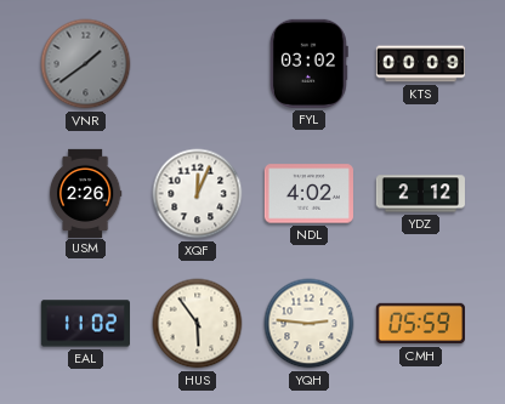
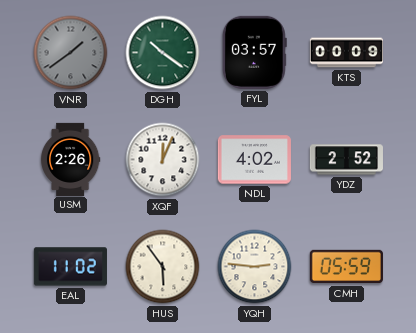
DGH: none -> 10:21
FYL: 03:02 -> 03:57
YDZ: 2:12 -> 2:52
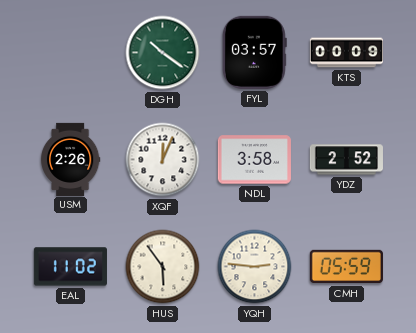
VNR: 1:39 -> none
NDL: 4:02 -> 3:58
